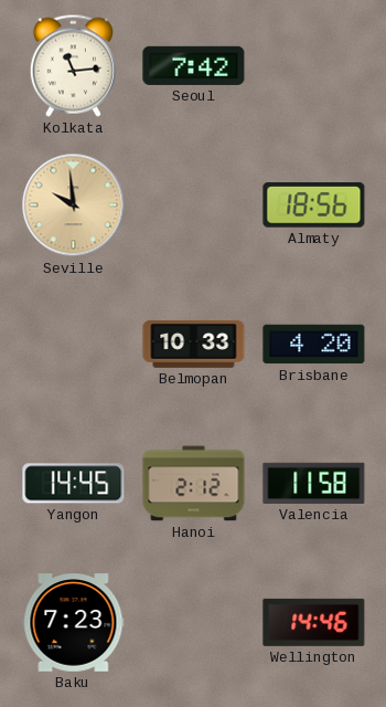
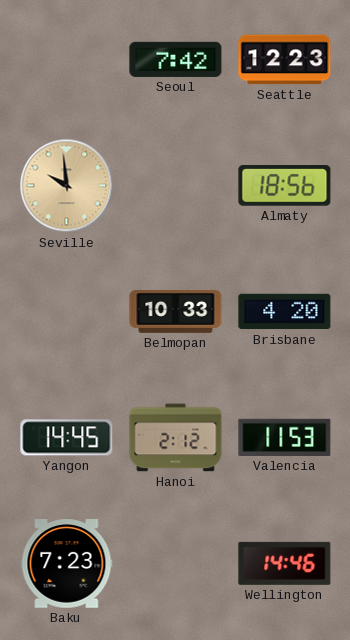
Kolkata: 11:14 -> none
Seattle: none -> 12:23
Valencia: 11:58 -> 11:53
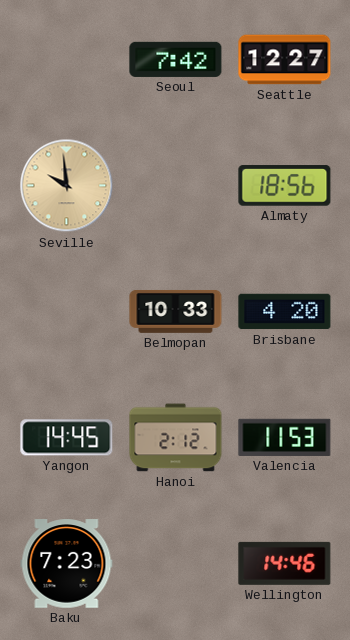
Seattle: 12:23 -> 12:27
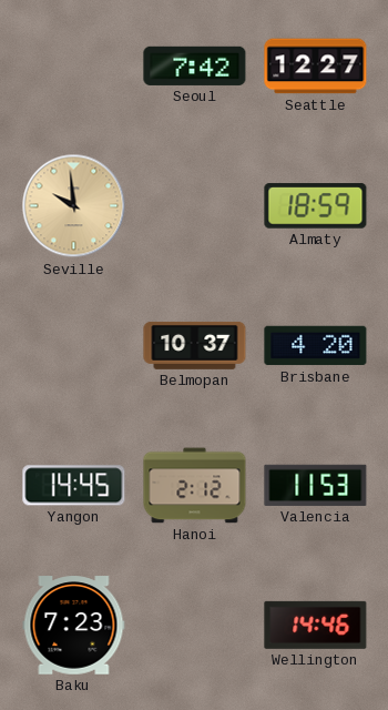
Almaty: 18:56 -> 18:59
Belmopan: 10:33 -> 10:37
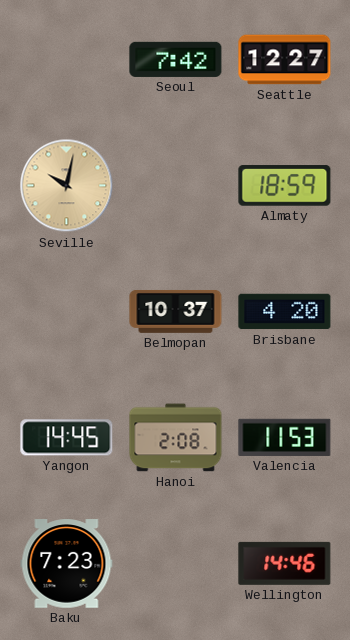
Seville: 9:59 -> 10:02
Hanoi: 2:12 -> 2:08
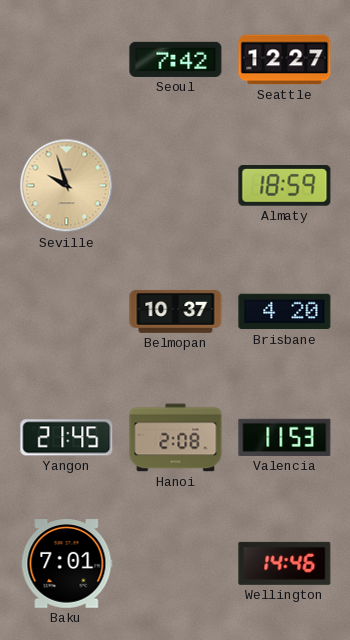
Seville: 10:02 -> 9:57
Yangon: 14:45 -> 21:45
Baku: 7:23 -> 7:01
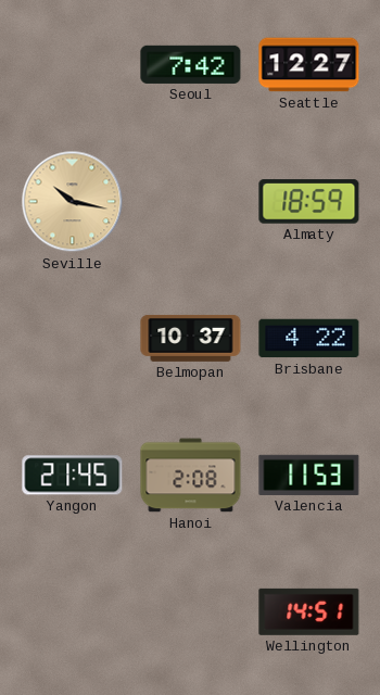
Seville: 9:57 -> 10:17
Brisbane: 4:20 -> 4:22
Baku: 7:01 -> none
Wellington: 14:46 -> 14:51
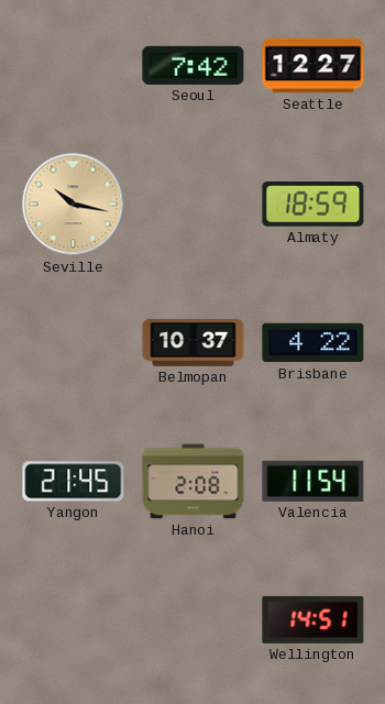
Valencia: 11:53 -> 11:54
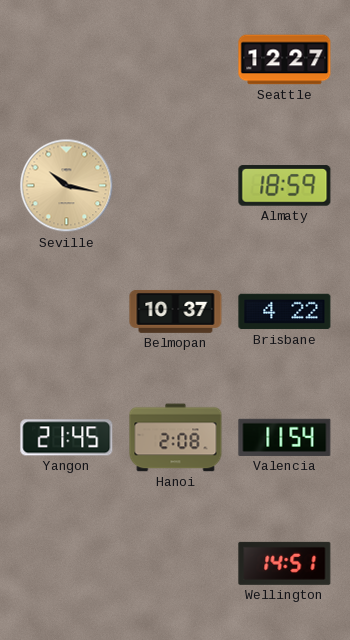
Seoul: 7:42 -> none
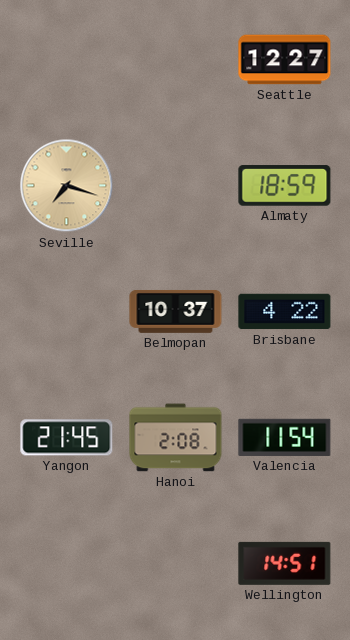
Seville: 10:17 -> 7:18
